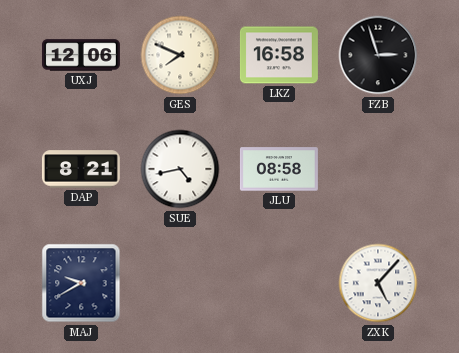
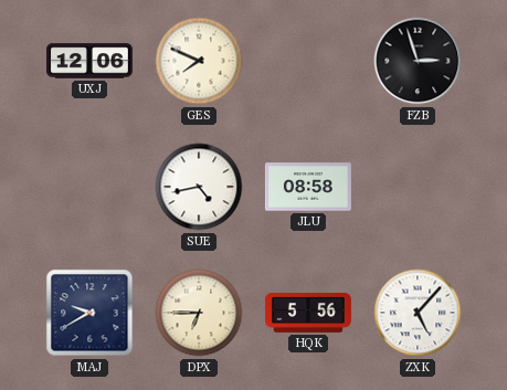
LKZ: 16:58 -> none
DAP: 8:21 -> none
DPX: none -> 6:45
HQK: none -> 5:56
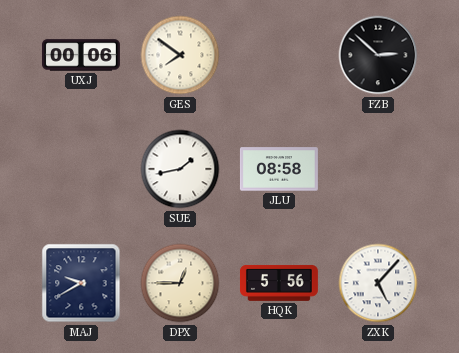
UXJ: 12:06 -> 00:06
GES: 7:49 -> 7:51
FZB: 2:57 -> 2:52
SUE: 4:43 -> 1:43
DPX: 6:45 -> 12:45
